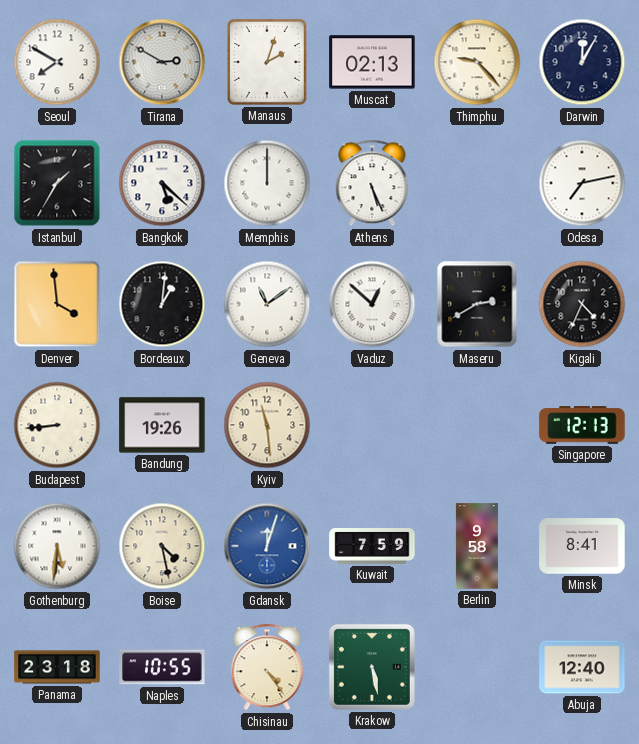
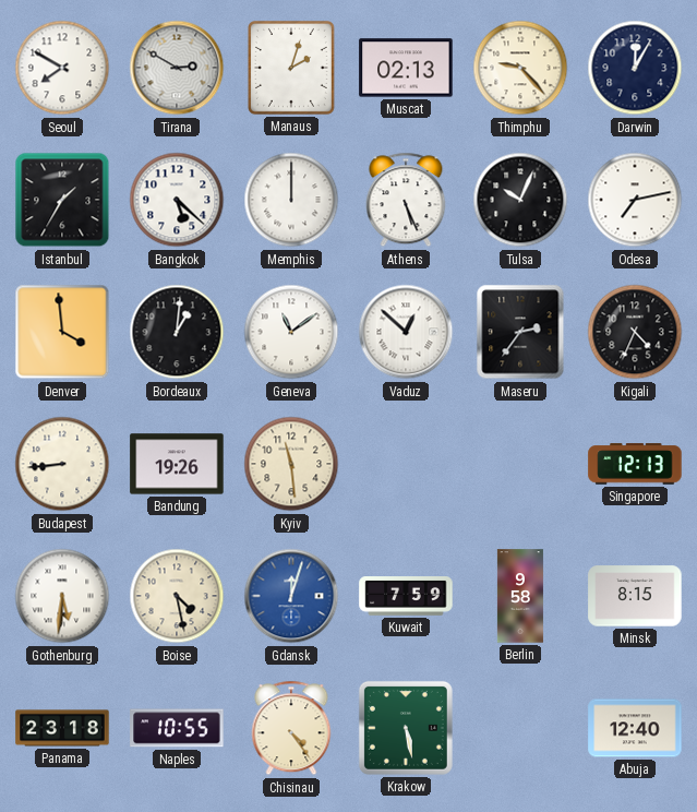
Tulsa: none -> 10:04
Maseru: 2:40 -> 2:36
Minsk: 8:41 -> 8:15
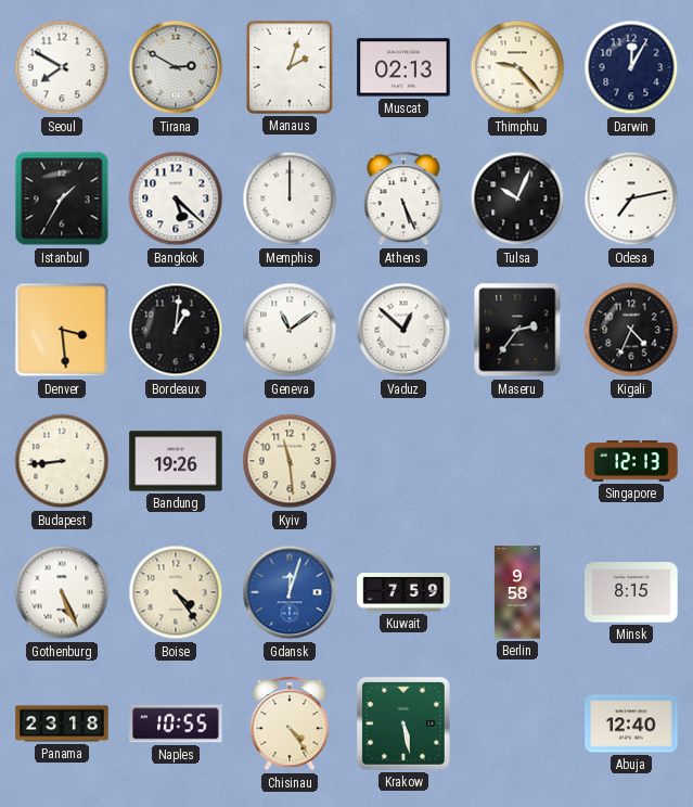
Denver: 3:59 -> 3:29
Gothenburg: 5:31 -> 5:26
Boise: 4:28 -> 4:24
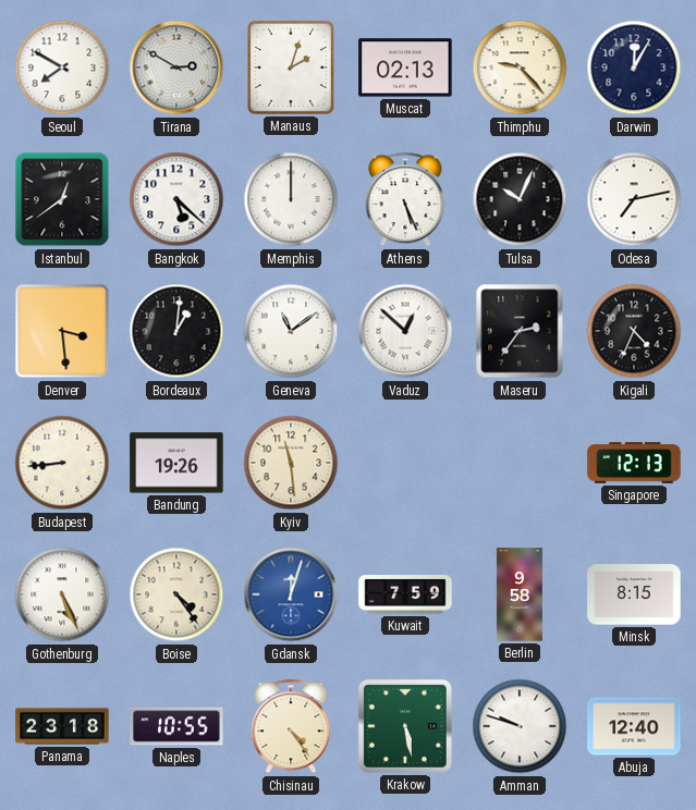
Istanbul: 1:35 -> 12:39
Amman: none -> 9:48
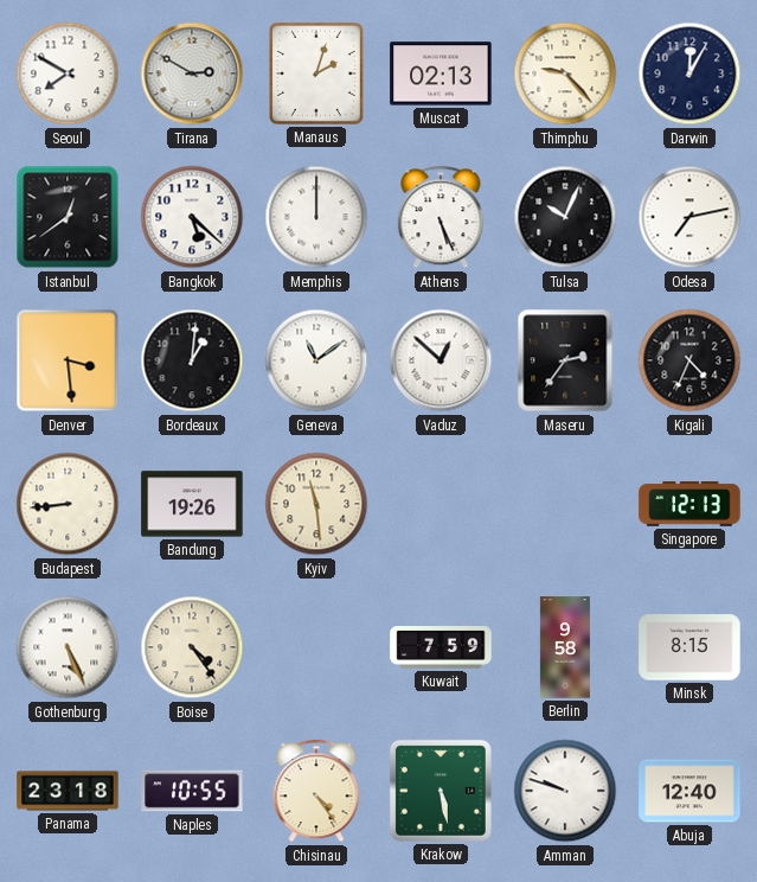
Gdansk: 12:03 -> none
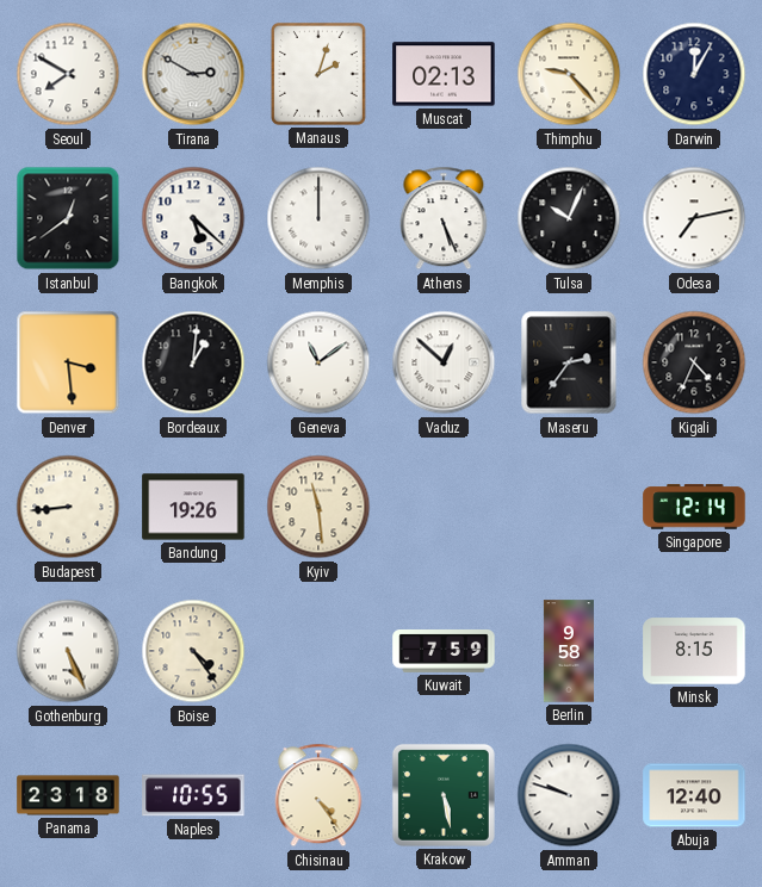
Singapore: 12:13 -> 12:14
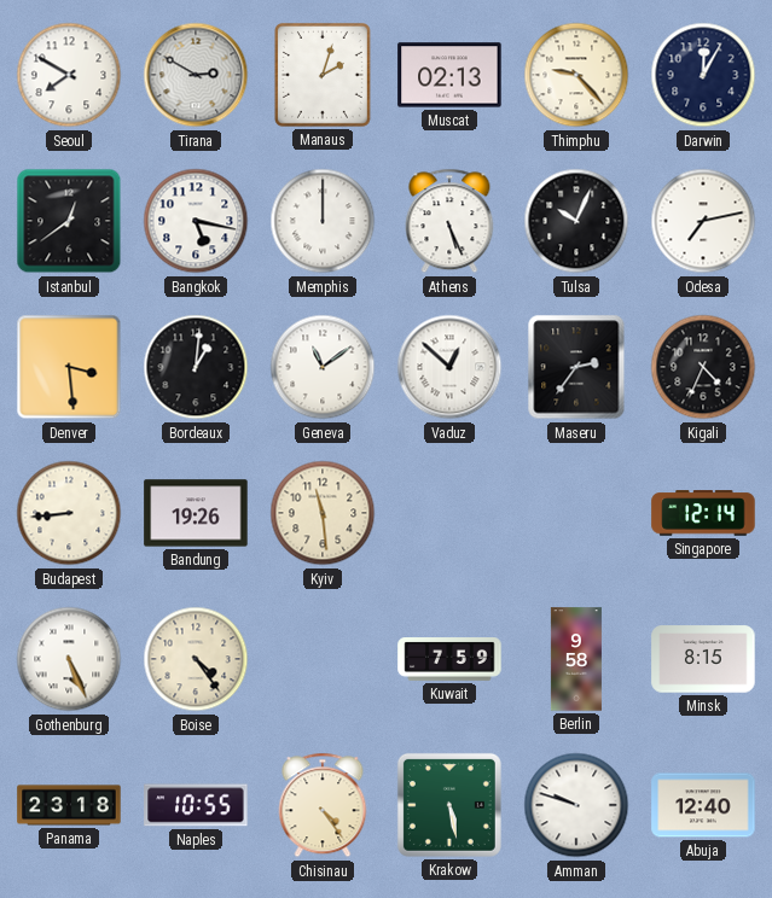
Bangkok: 5:22 -> 5:17
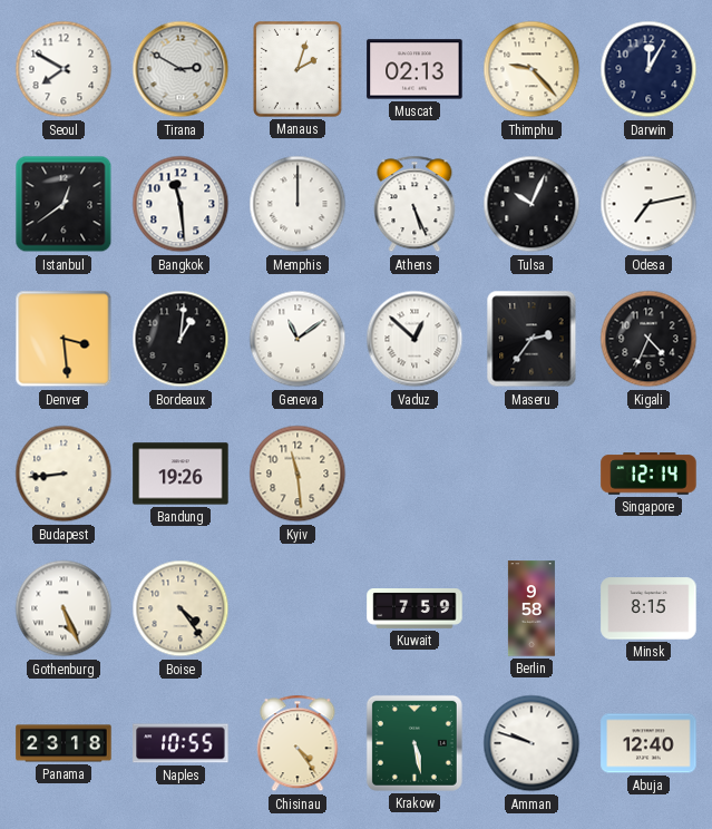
Bangkok: 5:17 -> 11:29
